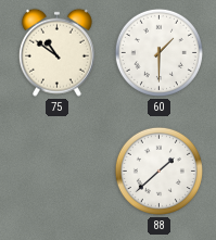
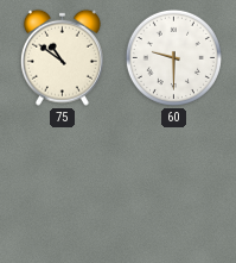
60: 1:30 -> 9:30
88: 1:38 -> none
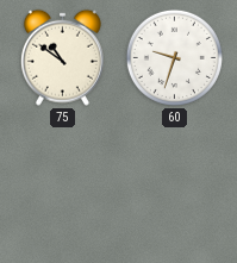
60: 9:30 -> 9:33
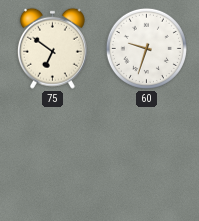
75: 10:51 -> 6:51
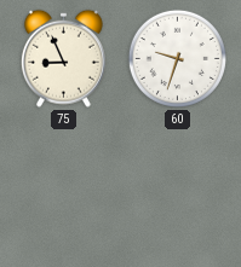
75: 6:51 -> 8:56
